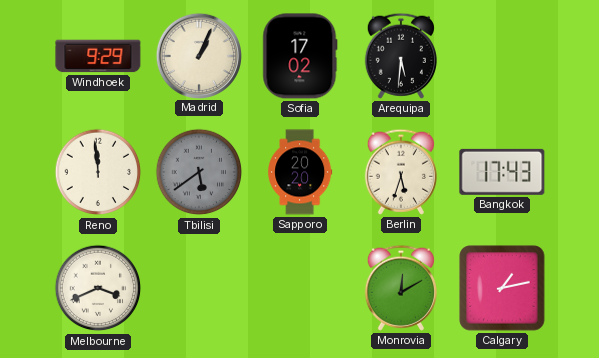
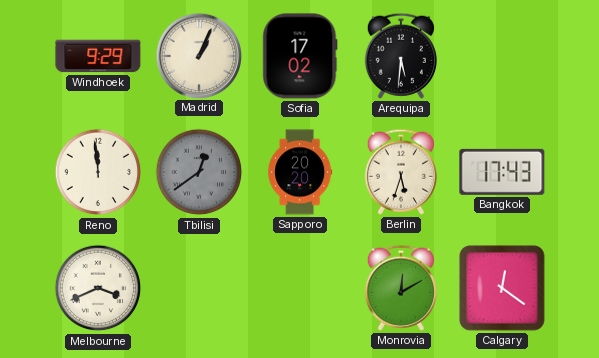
Tbilisi: 5:39 -> 12:39
Calgary: 1:13 -> 12:21
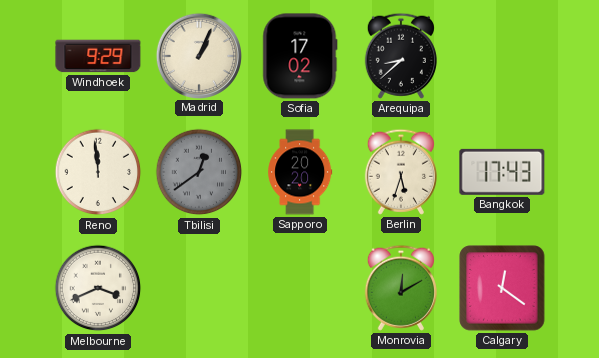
Arequipa: 5:31 -> 8:38
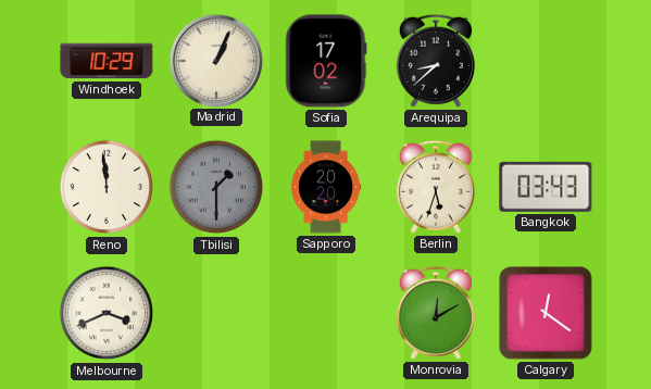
Windhoek: 9:29 -> 10:29
Tbilisi: 12:39 -> 1:30
Bangkok: 17:43 -> 03:43
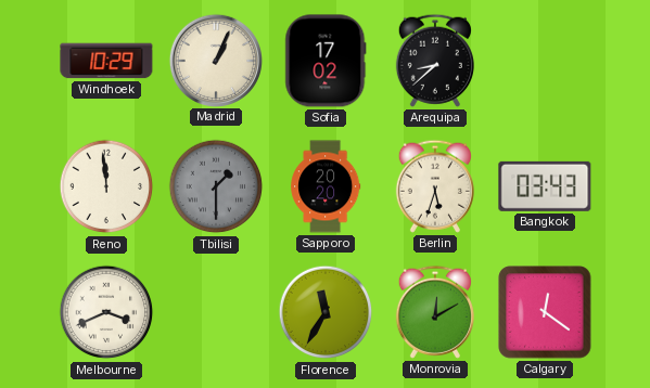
Florence: none -> 11:35
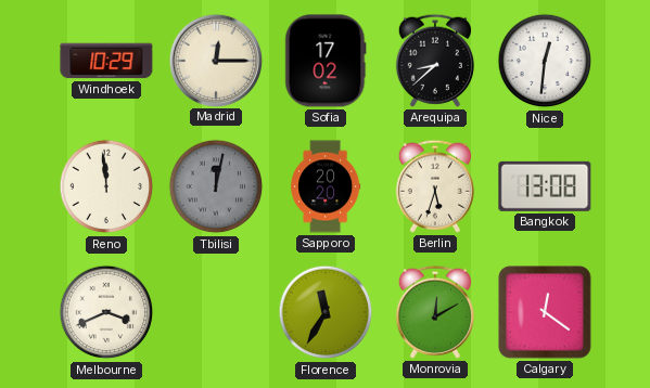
Madrid: 1:04 -> 12:15
Nice: none -> 12:31
Tbilisi: 1:30 -> 12:02
Bangkok: 03:43 -> 13:08
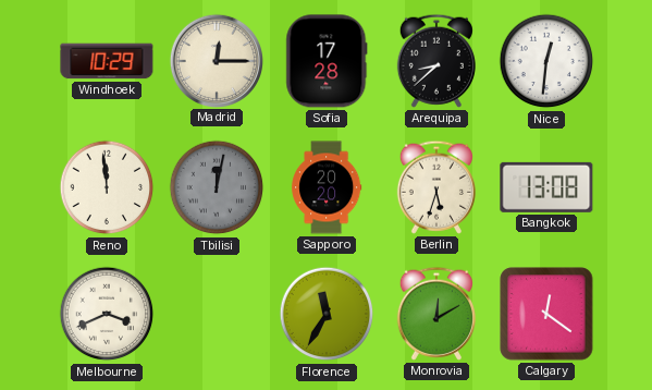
Sofia: 17:02 -> 17:28
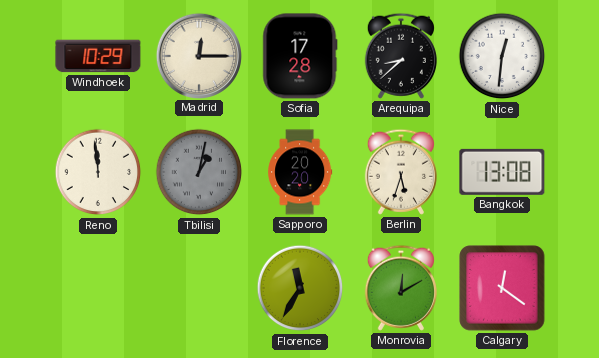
Tbilisi: 12:02 -> 1:02
Melbourne: 3:41 -> none
